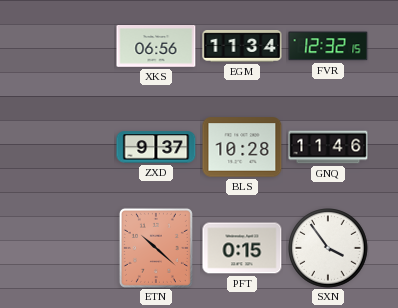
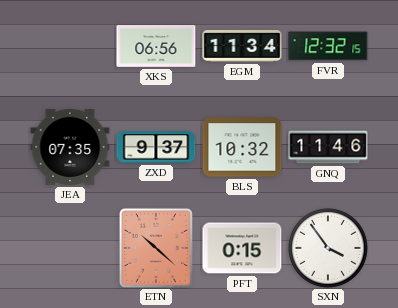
JEA: none -> 07:35
BLS: 10:28 -> 10:32
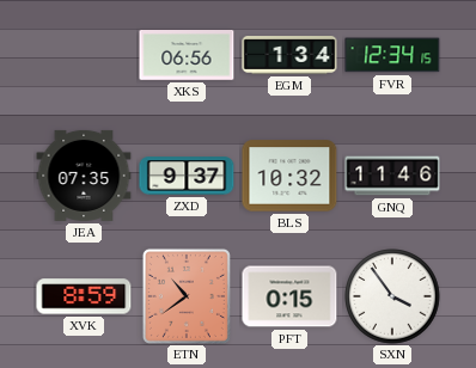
EGM: 11:34 -> 1:34
FVR: 12:32 -> 12:34
XVK: none -> 8:59
ETN: 10:22 -> 10:39
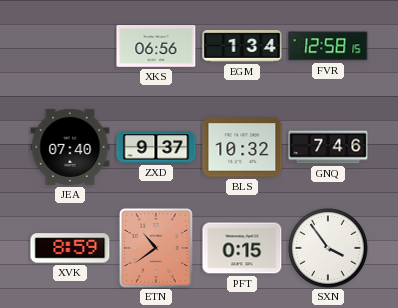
FVR: 12:34 -> 12:58
JEA: 07:35 -> 07:40
GNQ: 11:46 -> 7:46
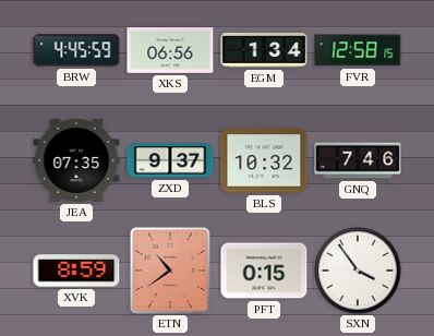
BRW: none -> 4:45
JEA: 07:40 -> 07:35
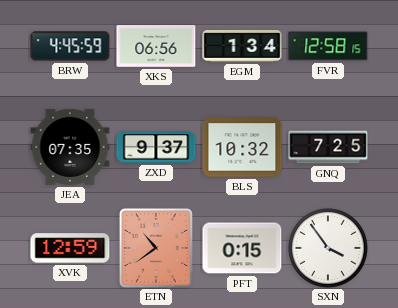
GNQ: 7:46 -> 7:25
XVK: 8:59 -> 12:59
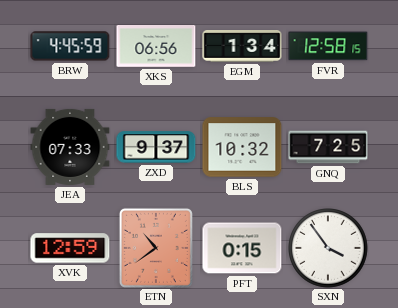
JEA: 07:35 -> 07:33
